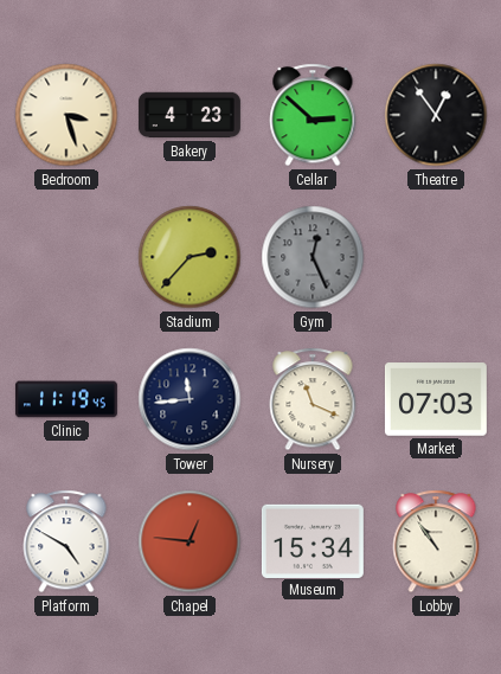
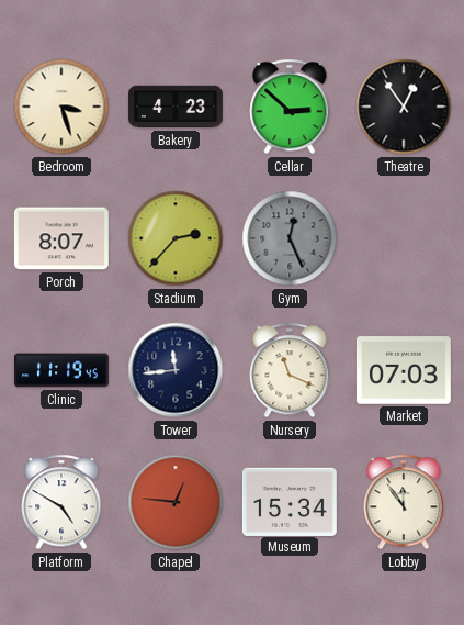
Porch: none -> 8:07
Lobby: 10:54 -> 11:54
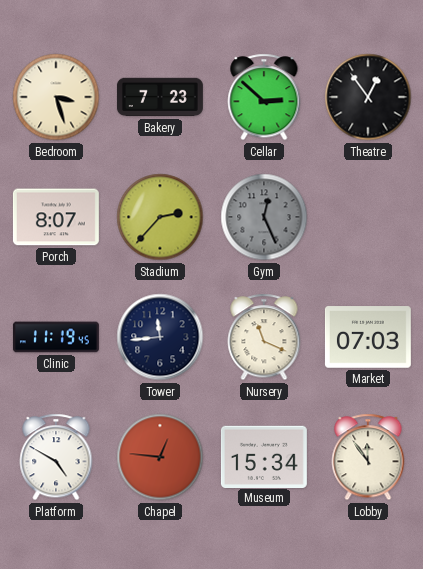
Bakery: 4:23 -> 7:23
